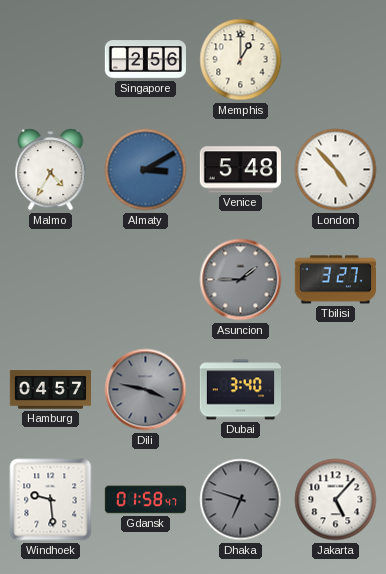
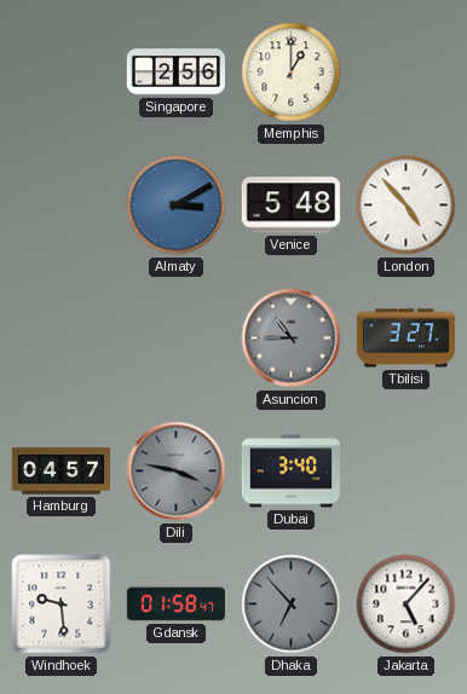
Malmo: 4:35 -> none
Asuncion: 1:45 -> 10:45
Dhaka: 6:48 -> 6:53
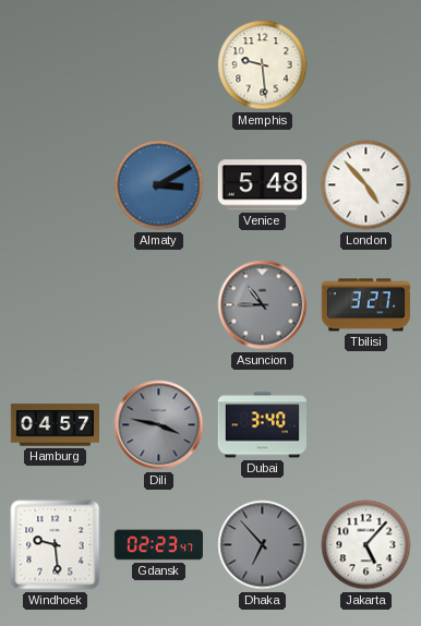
Singapore: 2:56 -> none
Memphis: 1:00 -> 9:29
Gdansk: 01:58 -> 02:23
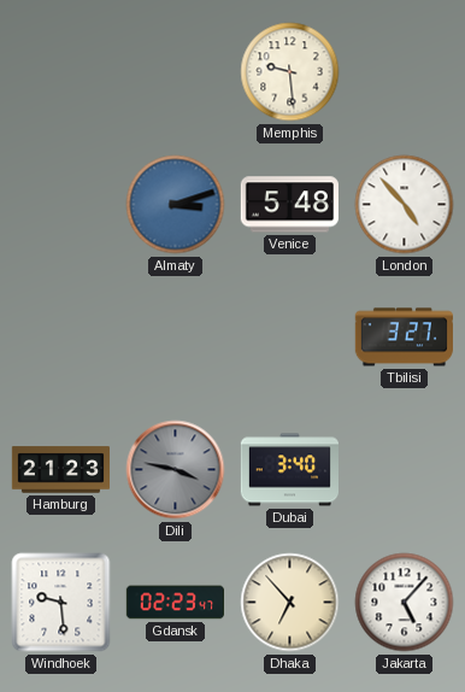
Almaty: 3:10 -> 3:12
Asuncion: 10:45 -> none
Hamburg: 04:57 -> 21:23
Dhaka dial: grey -> cream
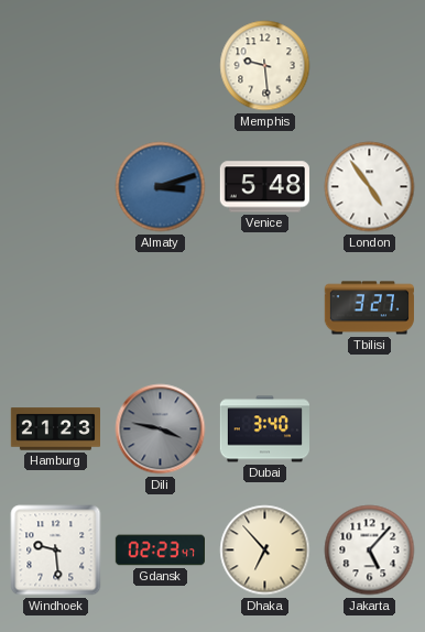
London: 4:53 -> 4:54
